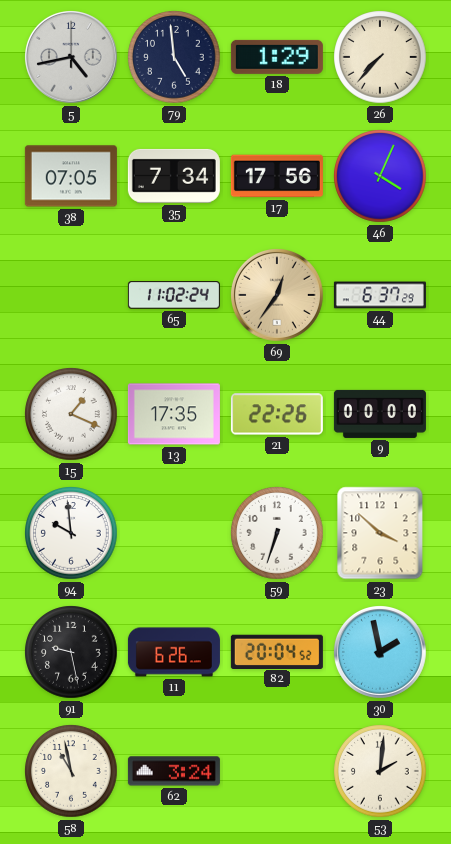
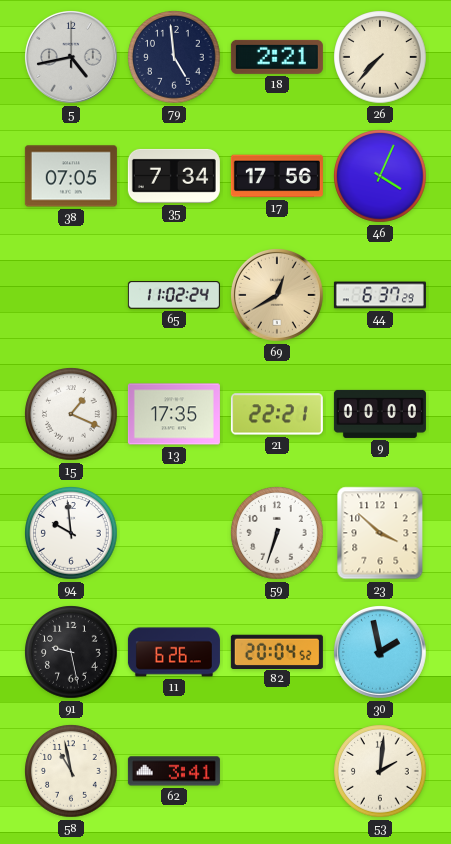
18: 1:29 -> 2:21
69: 12:36 -> 12:40
21: 22:26 -> 22:21
62: 3:24 -> 3:41
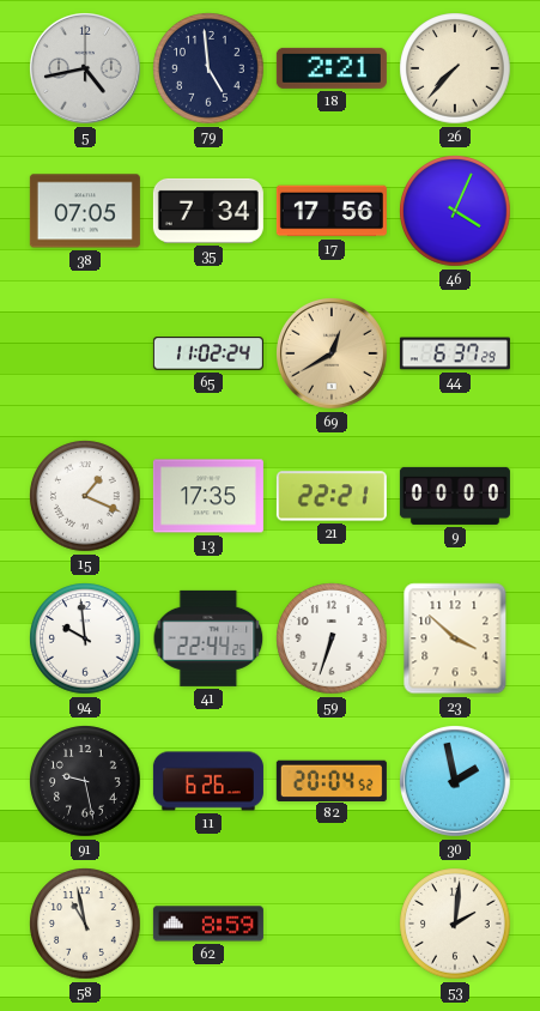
41: none -> 22:44
62: 3:41 -> 8:59
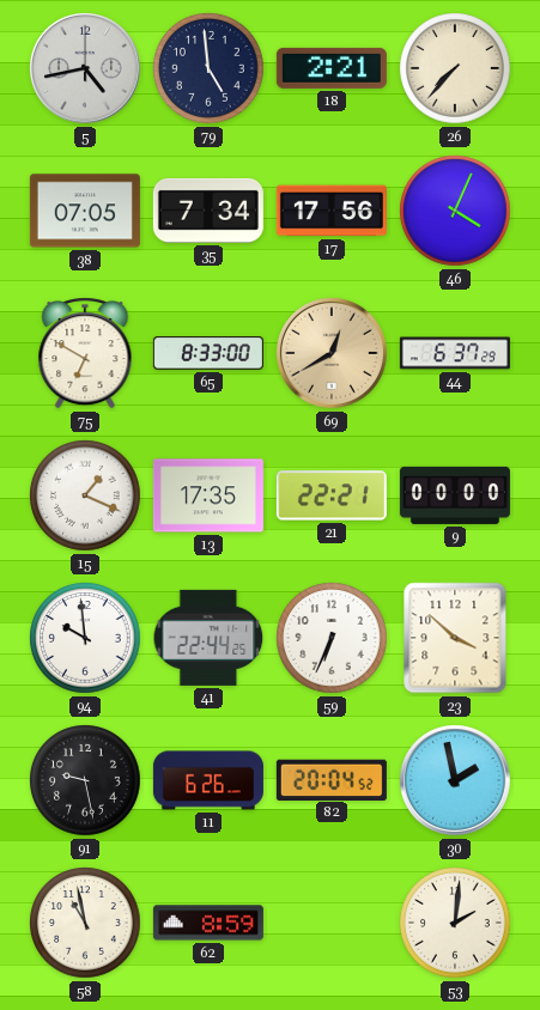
75: none -> 6:50
65: 11:02 -> 8:33
59: 6:33 -> 6:34
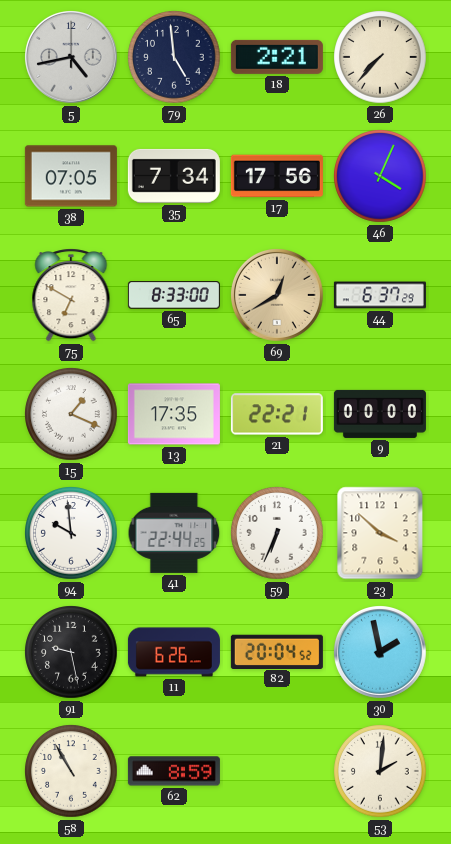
58: 10:58 -> 10:55
